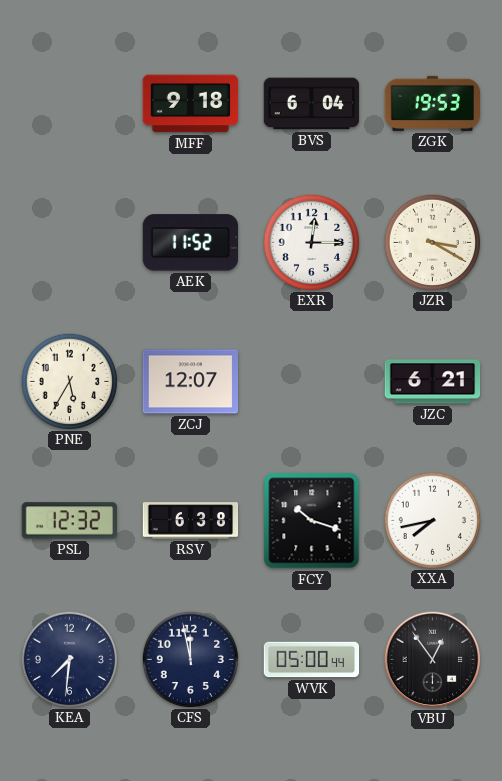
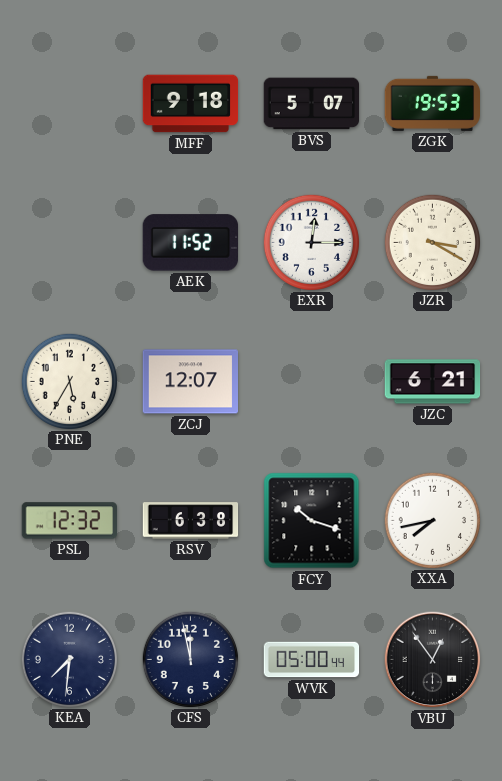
BVS: 6:04 -> 5:07
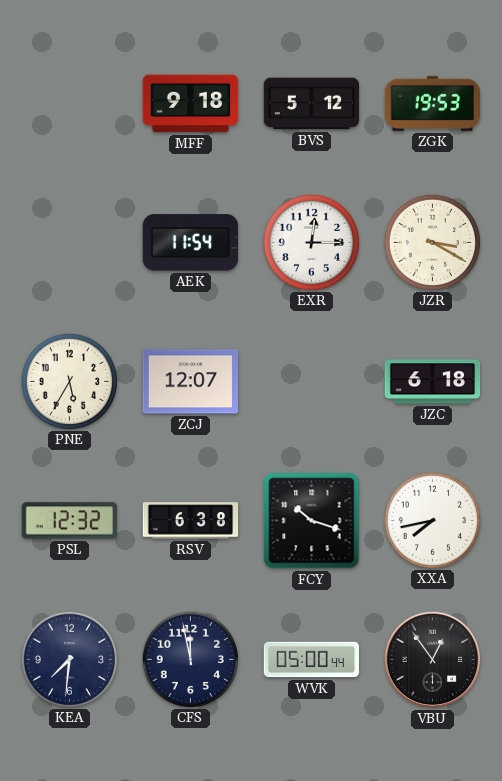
BVS: 5:07 -> 5:12
AEK: 11:52 -> 11:54
JZC: 6:21 -> 6:18
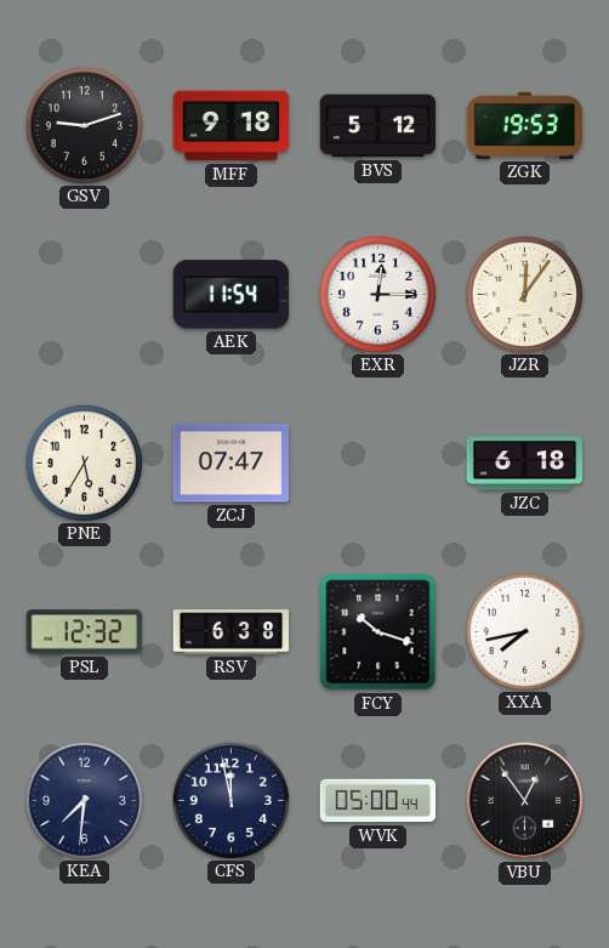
GSV: none -> 9:12
JZR: 3:20 -> 12:06
ZCJ: 12:07 -> 07:47
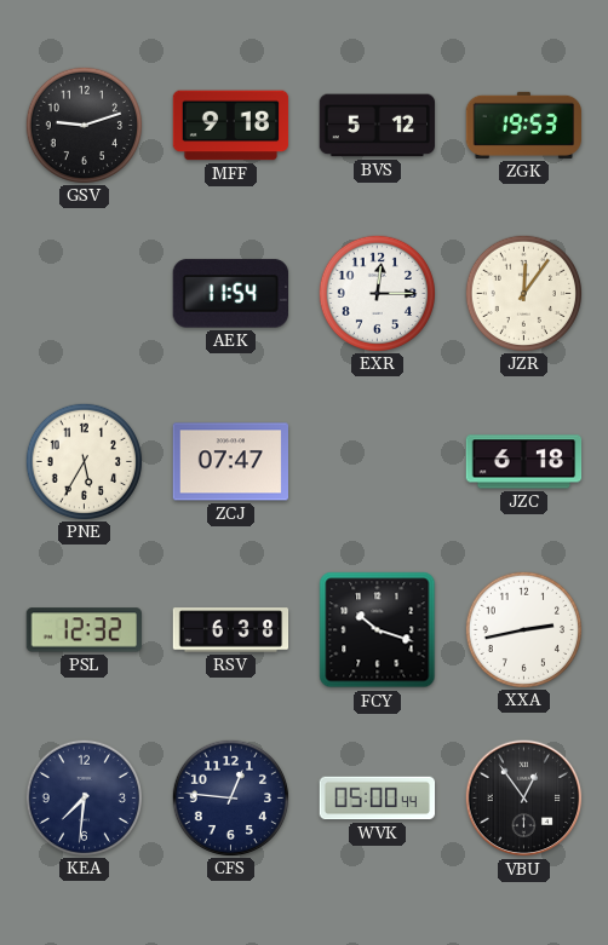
XXA: 7:43 -> 2:43
CFS: 11:58 -> 12:46
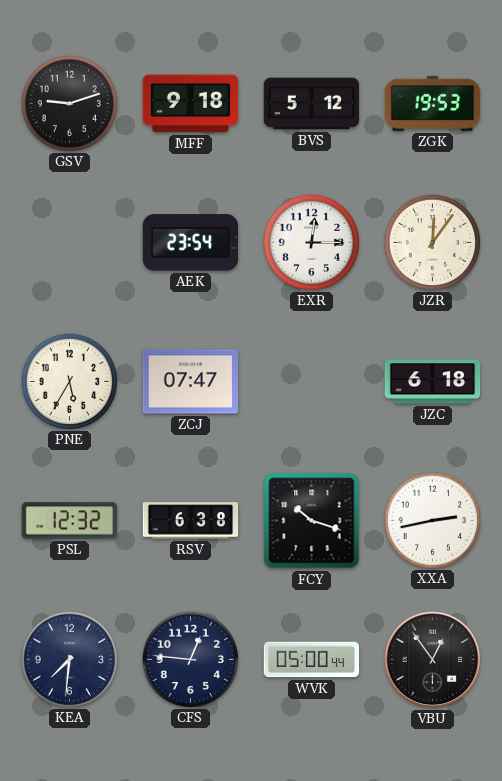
AEK: 11:54 -> 23:54
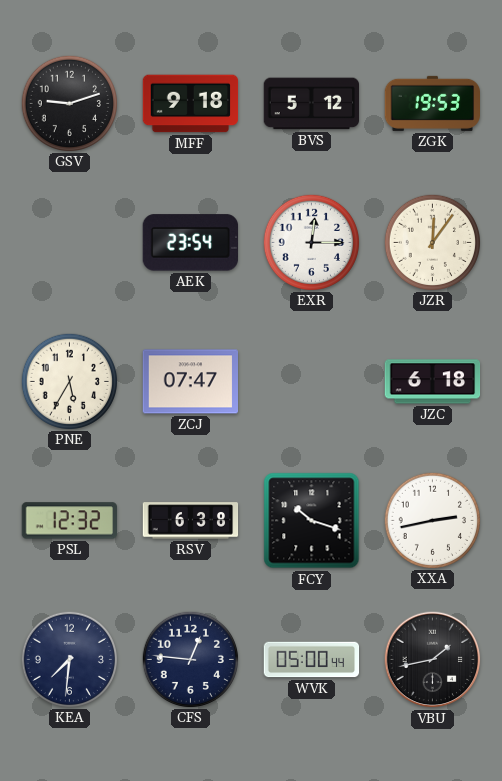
VBU: 12:54 -> 1:43
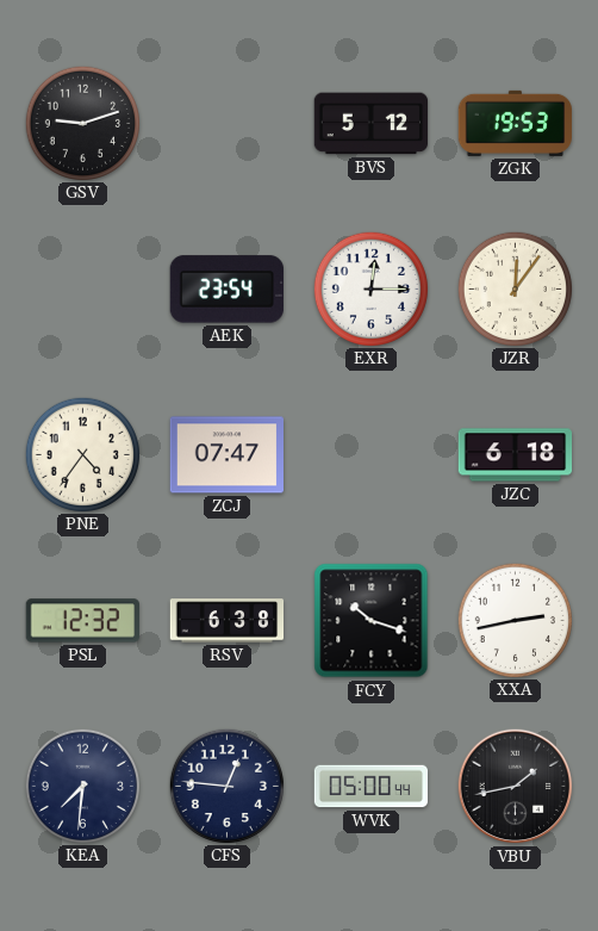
MFF: 9:18 -> none
PNE: 5:35 -> 4:36
